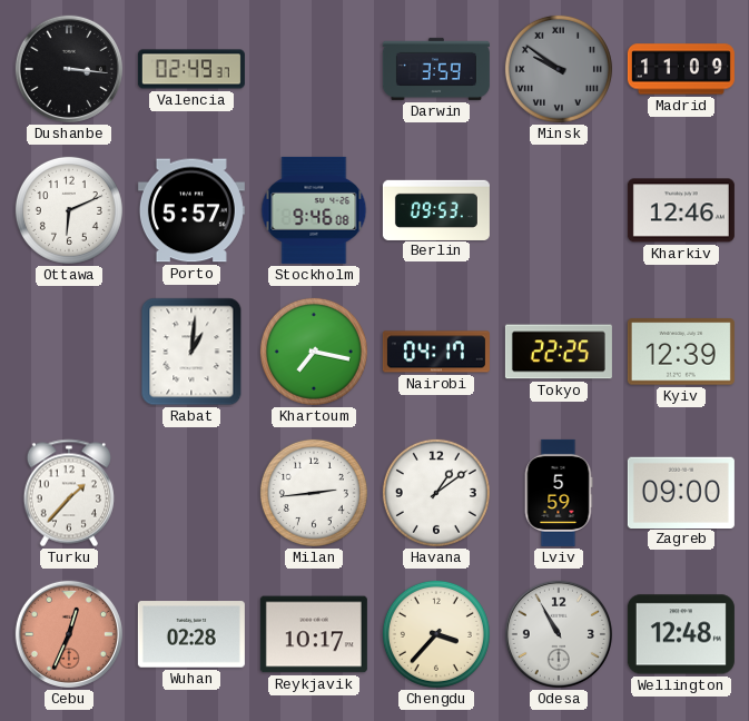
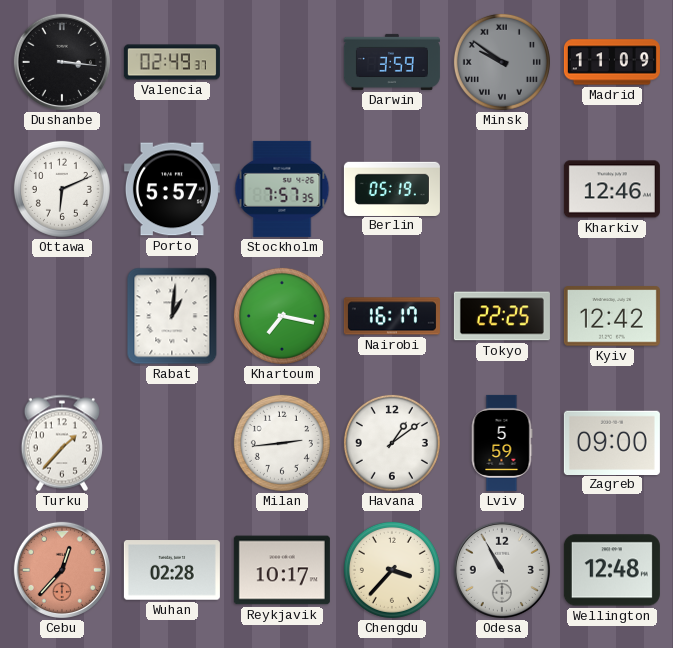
Stockholm: 9:46 -> 7:57
Berlin: 09:53 -> 05:19
Nairobi: 04:17 -> 16:17
Kyiv: 12:39 -> 12:42
Cebu: 12:34 -> 12:37
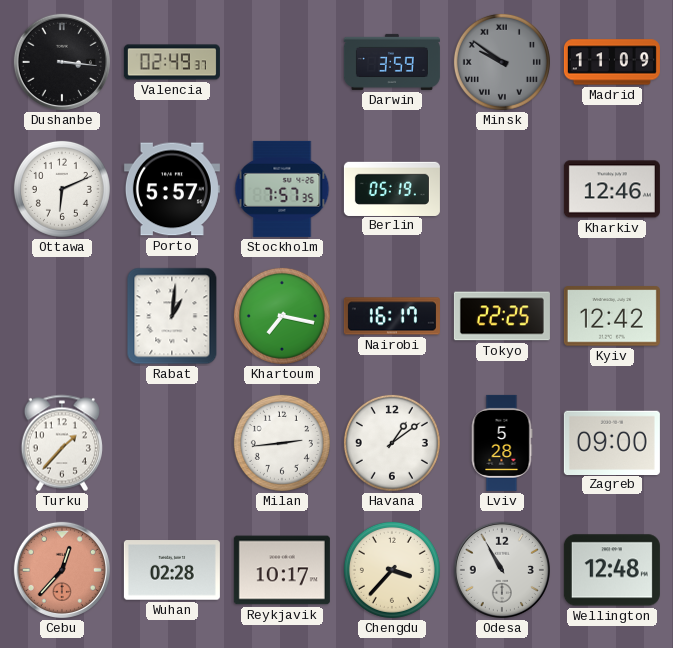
Lviv: 5:59 -> 5:28
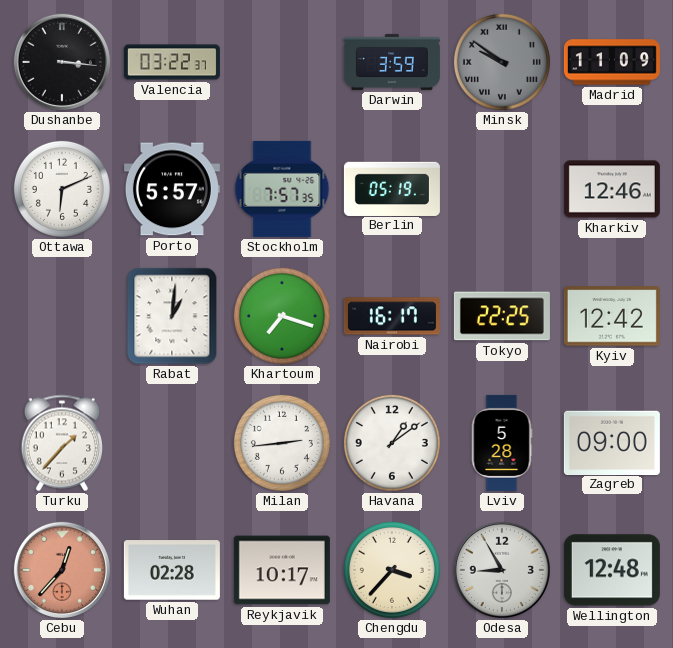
Valencia: 02:49 -> 03:22
Khartoum: 7:17 -> 7:18
Odesa: 10:55 -> 8:55
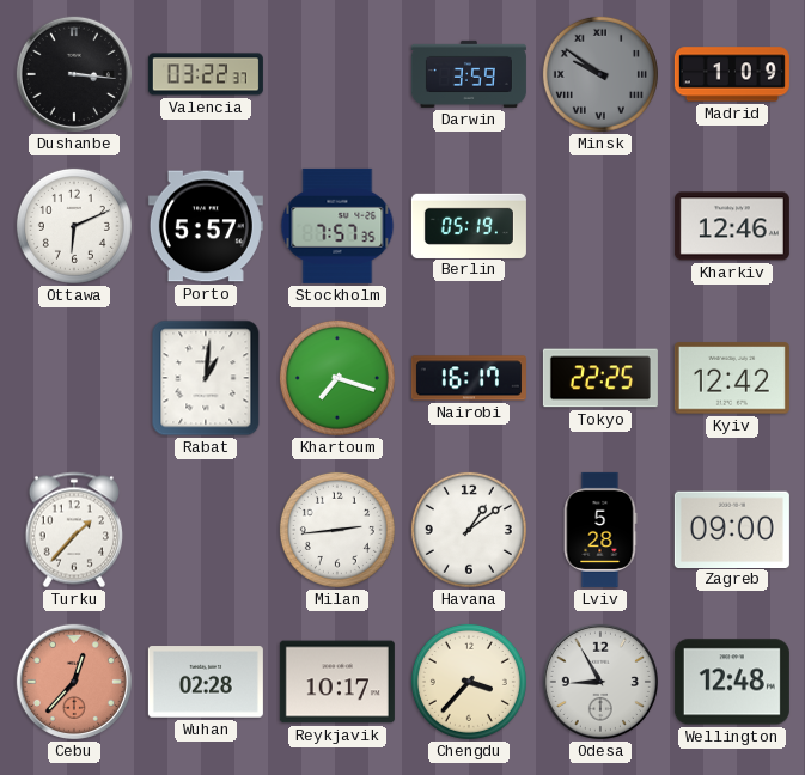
Madrid: 11:09 -> 1:09
